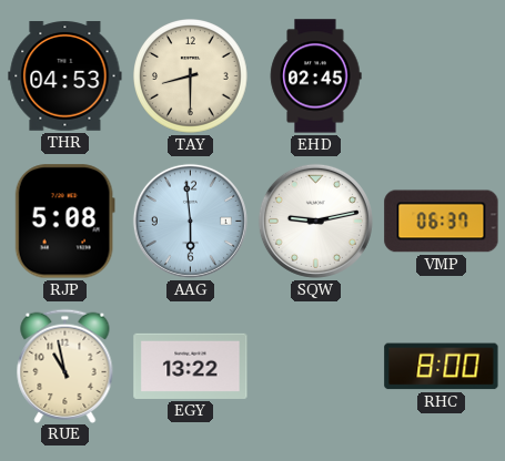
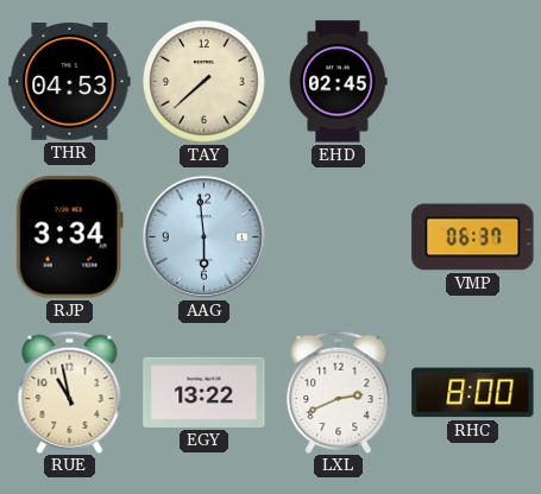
TAY: 8:30 -> 7:38
RJP: 5:08 -> 3:34
SQW: 9:13 -> none
LXL: none -> 2:41
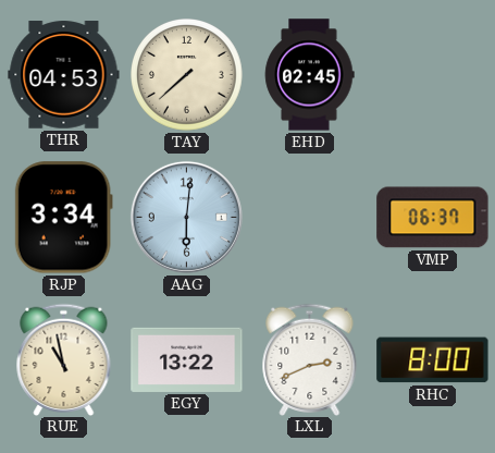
AAG: 5:59 -> 6:01
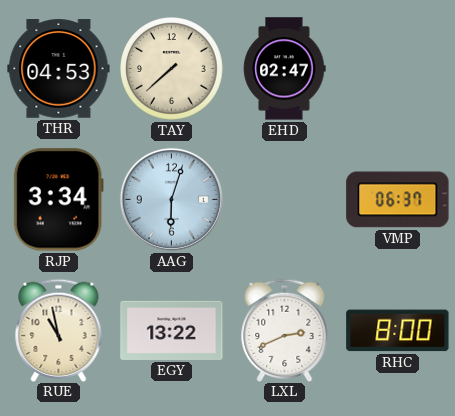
EHD: 02:45 -> 02:47
AAG: 6:01 -> 6:03
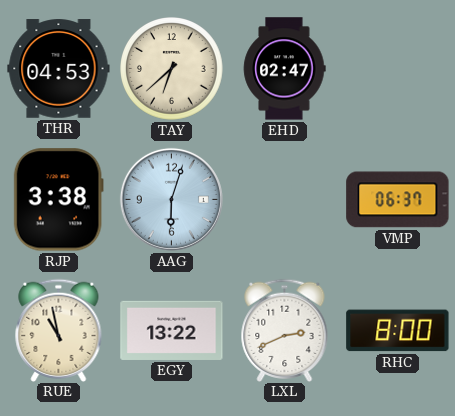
TAY: 7:38 -> 6:38
RJP: 3:34 -> 3:38
